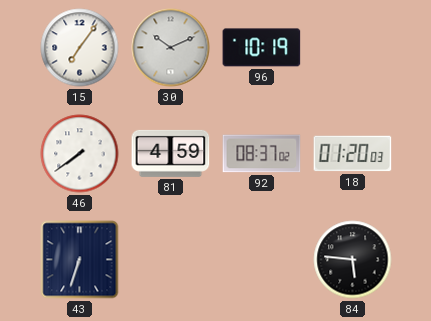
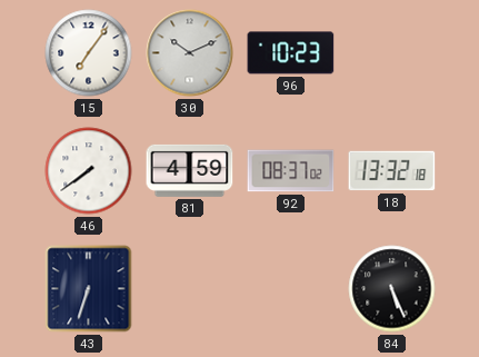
96: 10:19 -> 10:23
18: 01:20 -> 13:32
84: 5:46 -> 5:26
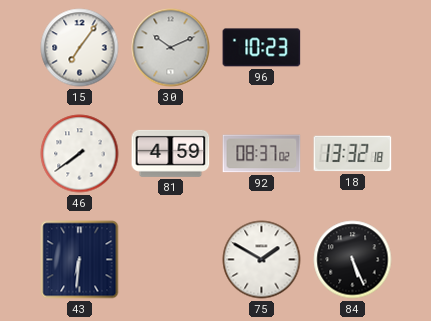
43: 6:33 -> 6:31
75: none -> 1:50
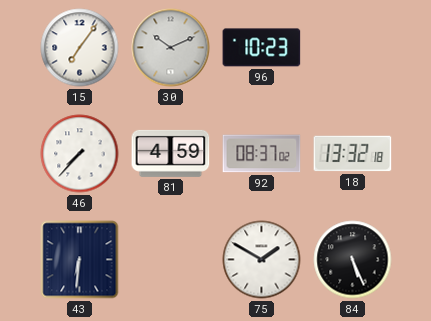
46: 7:39 -> 7:37
